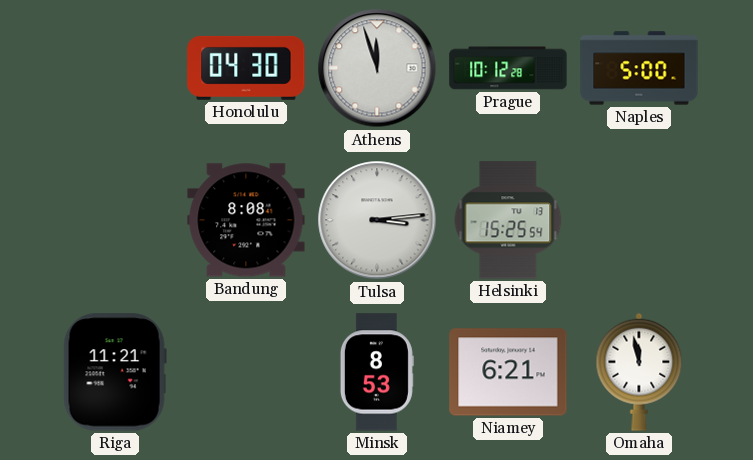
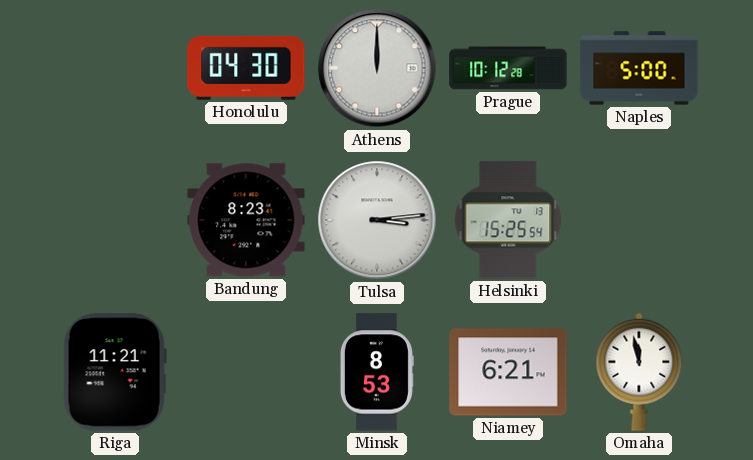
Athens: 11:57 -> 12:00
Bandung: 8:08 -> 8:23
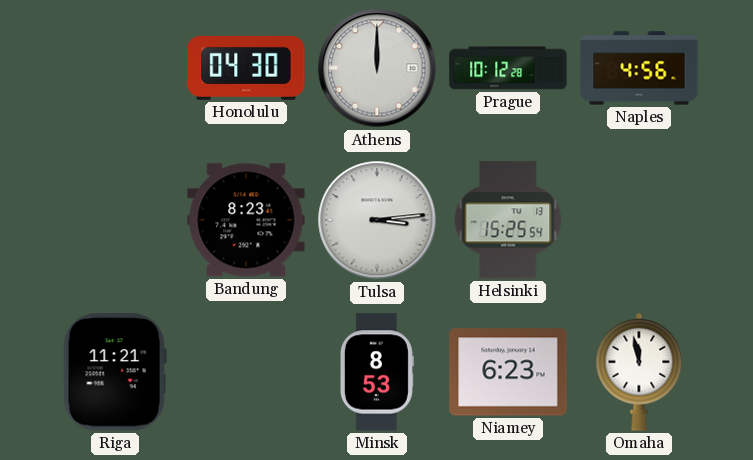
Naples: 5:00 -> 4:56
Niamey: 6:21 -> 6:23
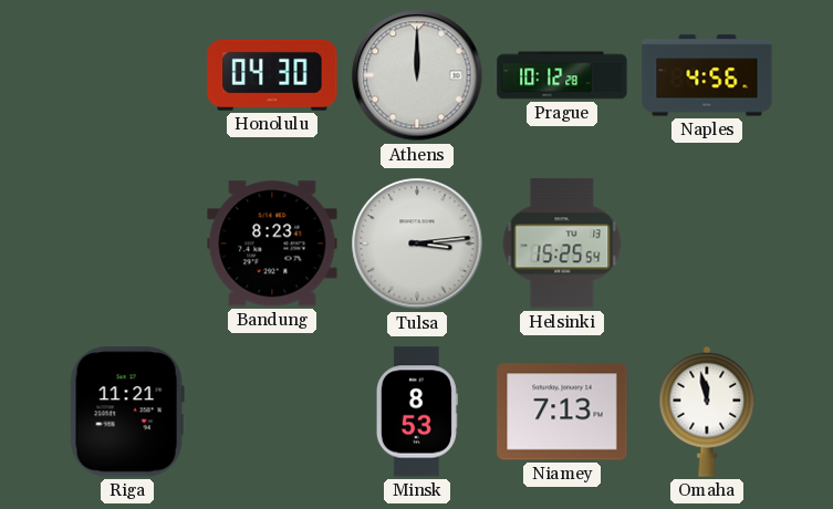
Niamey: 6:23 -> 7:13
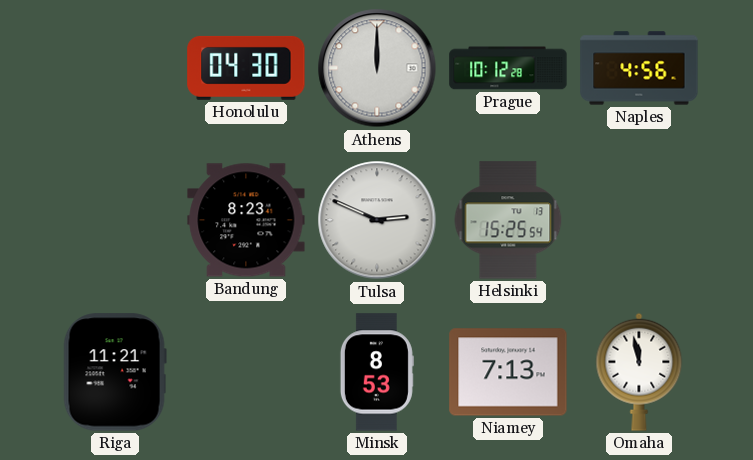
Tulsa: 3:14 -> 2:49
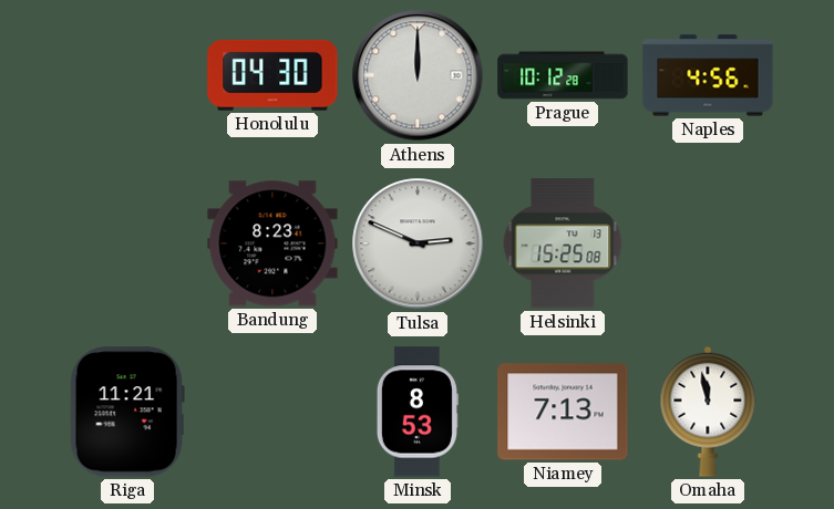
Helsinki: 15:25:54 -> 15:25:08
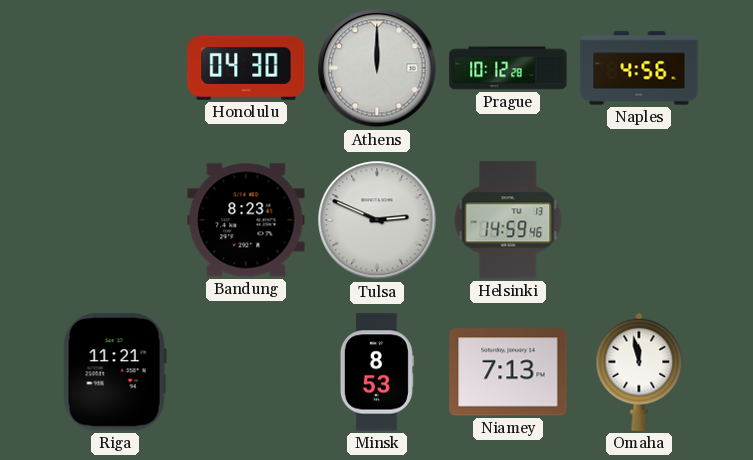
Helsinki: 15:25 -> 14:59
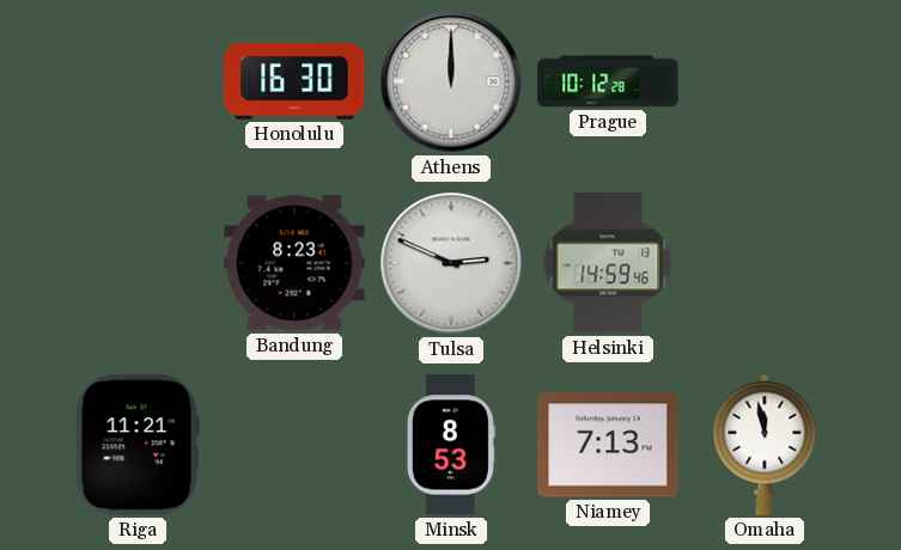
Honolulu: 04:30 -> 16:30
Naples: 4:56 -> none
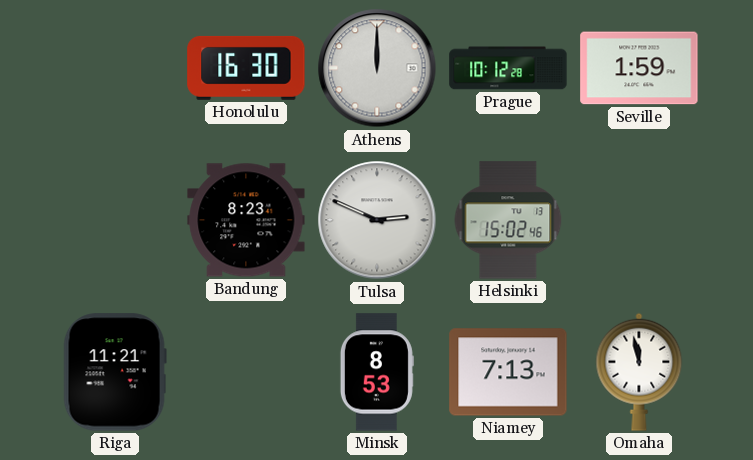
Seville: none -> 1:59
Helsinki: 14:59 -> 15:02
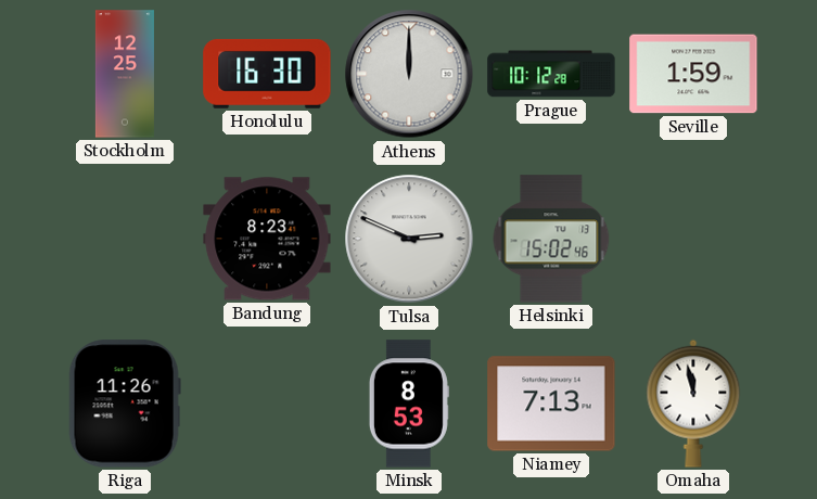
Stockholm: none -> 12:25
Riga: 11:21 -> 11:26
